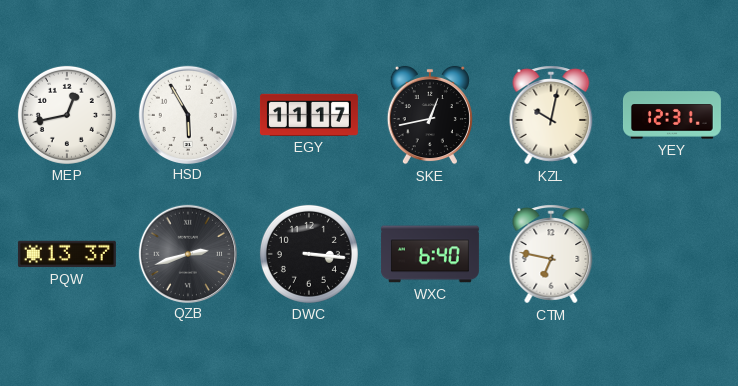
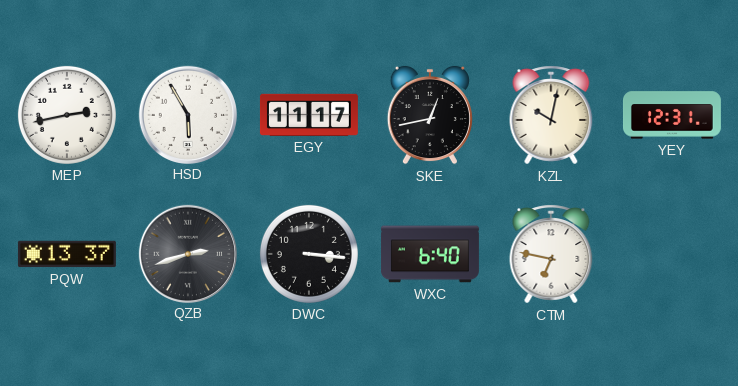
MEP: 12:43 -> 2:43
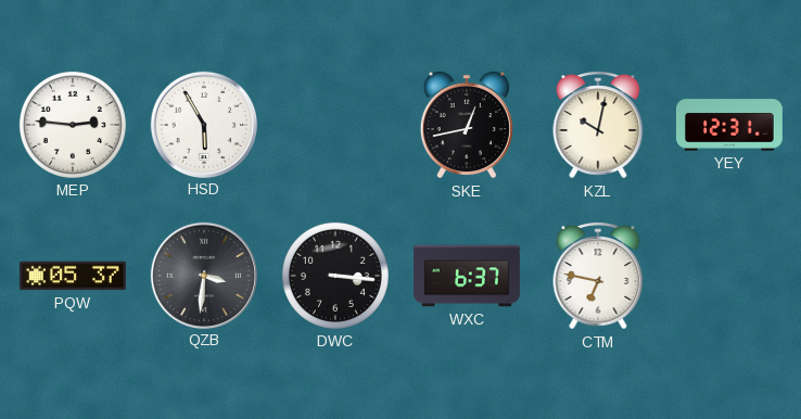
MEP: 2:43 -> 2:46
EGY: 11:17 -> none
PQW: 13:37 -> 05:37
QZB: 2:42 -> 3:31
WXC: 6:40 -> 6:37
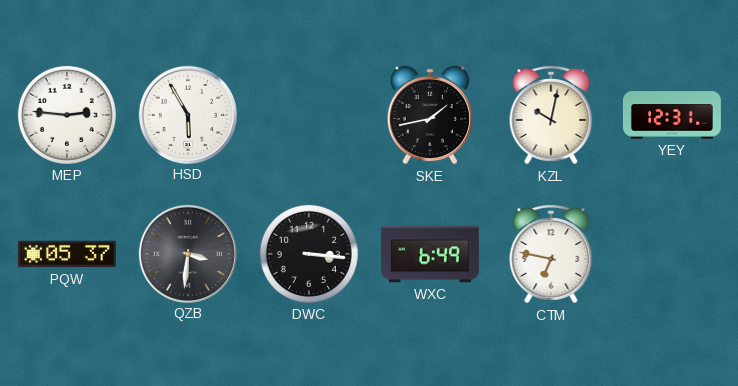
SKE: 12:43 -> 1:43
WXC: 6:37 -> 6:49
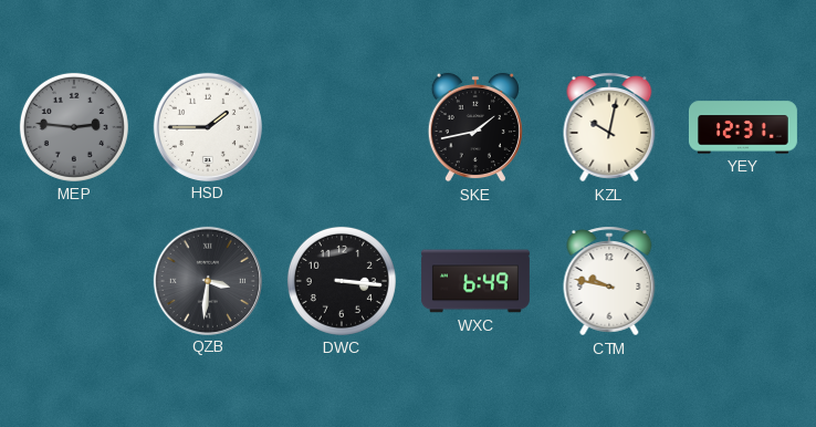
MEP dial: white -> grey
HSD: 5:55 -> 1:45
PQW: 05:37 -> none
CTM: 6:47 -> 9:47
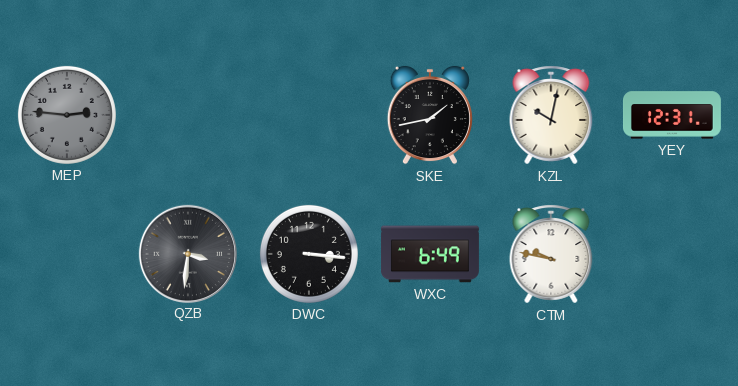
HSD: 1:45 -> none
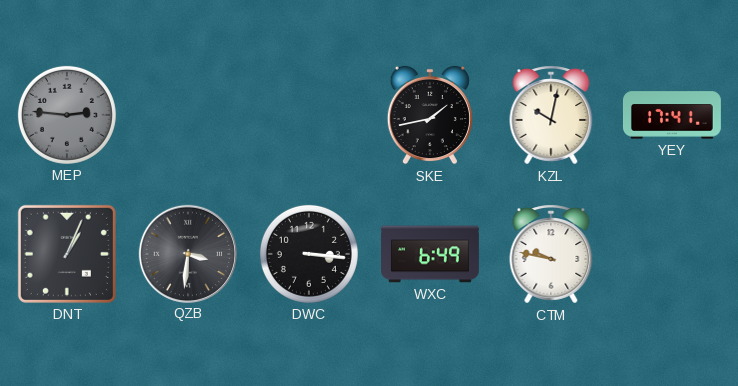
YEY: 12:31 -> 17:41
DNT: none -> 1:04
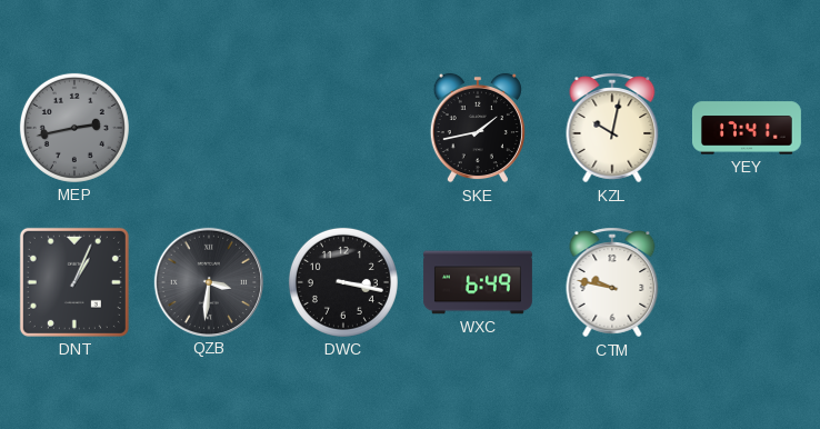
MEP: 2:46 -> 2:43
DWC: 3:16 -> 3:17
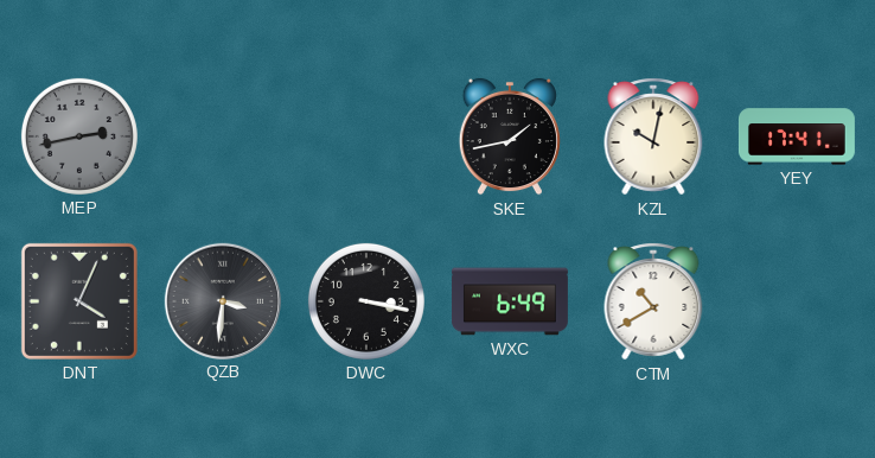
DNT: 1:04 -> 4:04
CTM: 9:47 -> 10:40
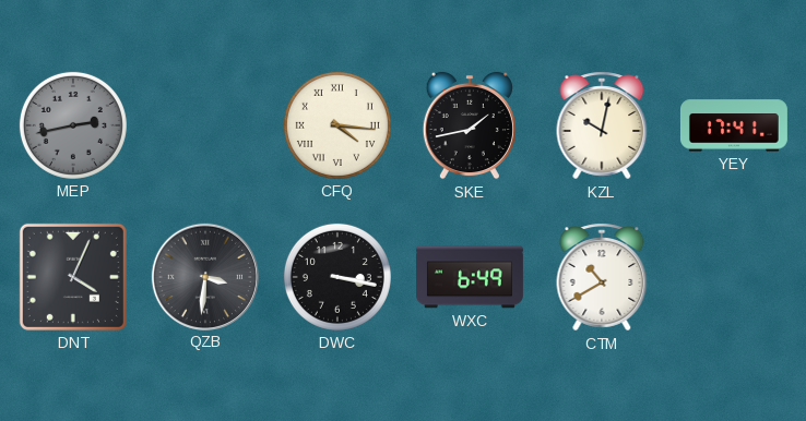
CFQ: none -> 4:16
